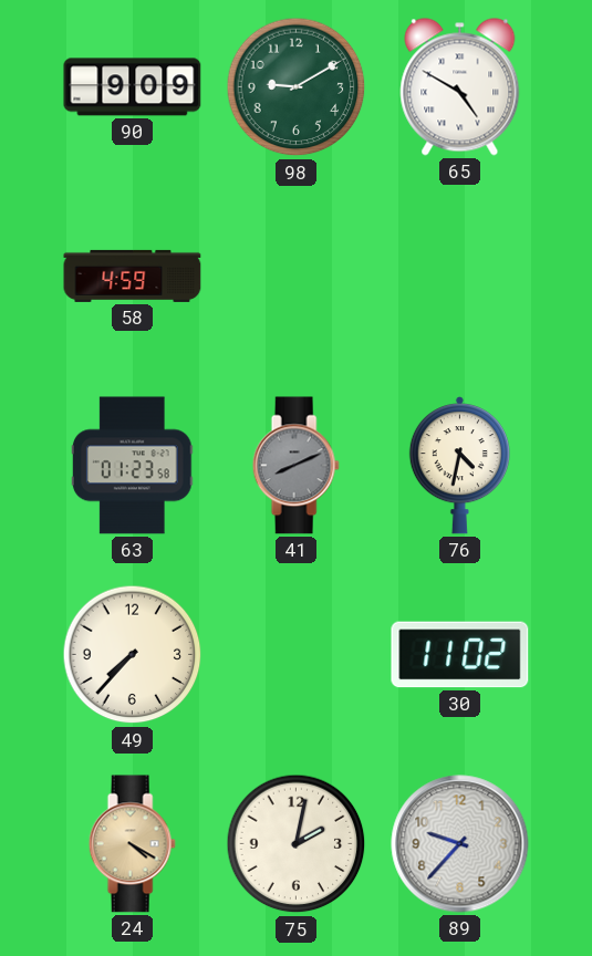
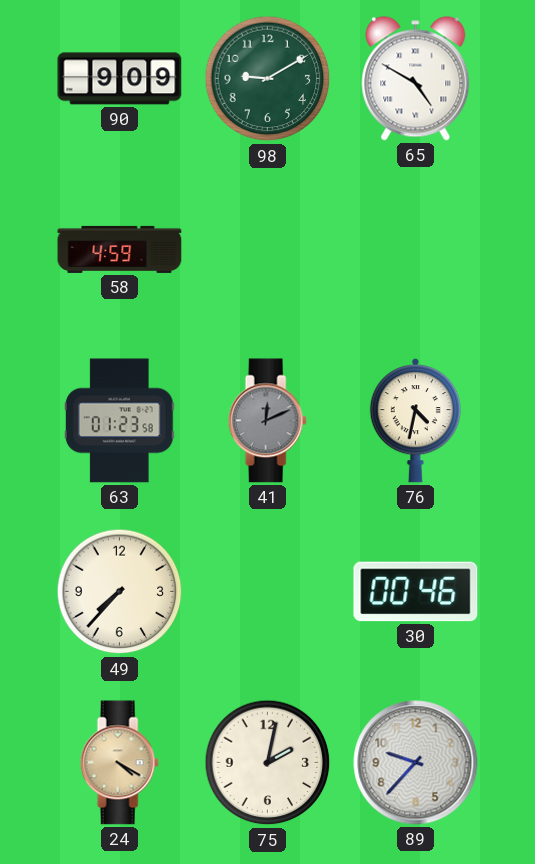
41: 8:11 -> 12:11
30: 11:02 -> 00:46
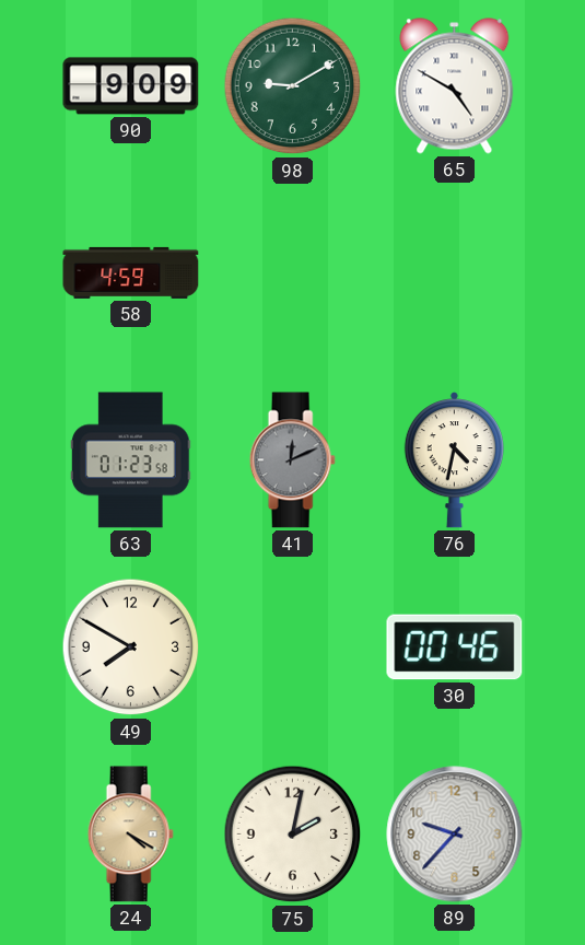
49: 7:37 -> 7:50
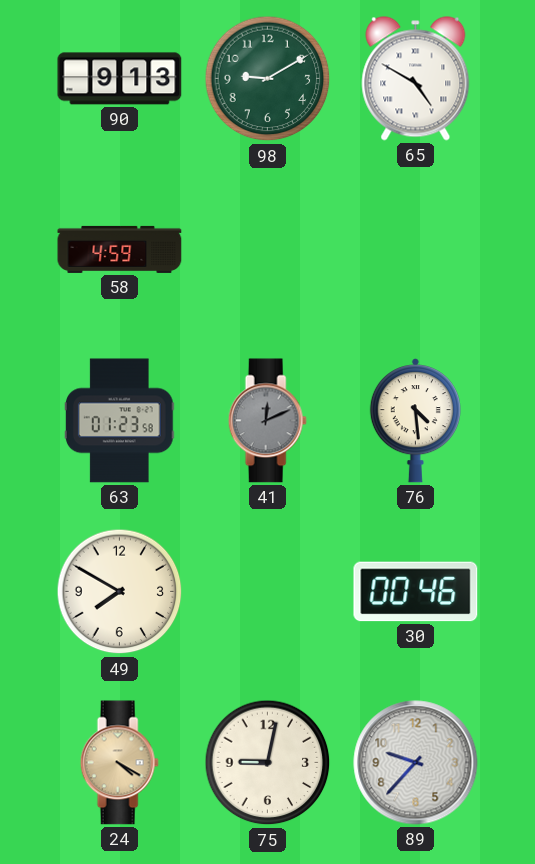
90: 9:09 -> 9:13
76: 4:32 -> 4:29
75: 2:02 -> 9:02
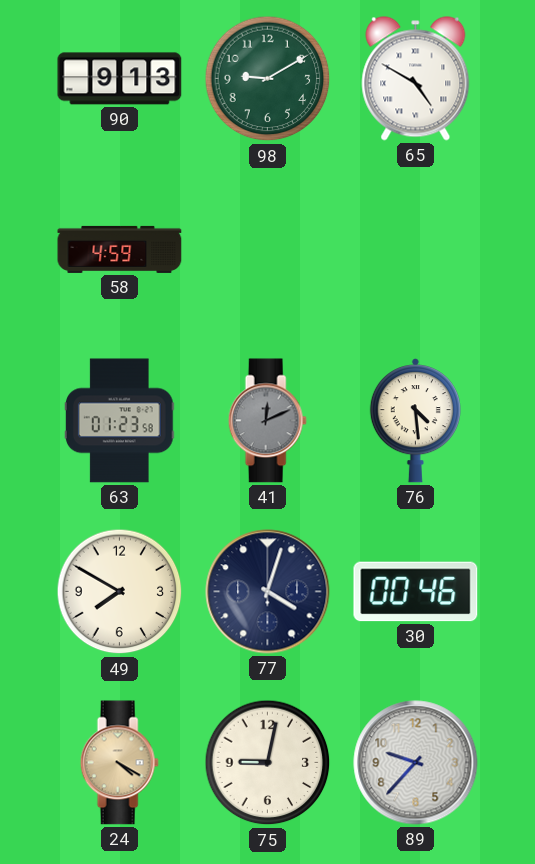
77: none -> 4:03
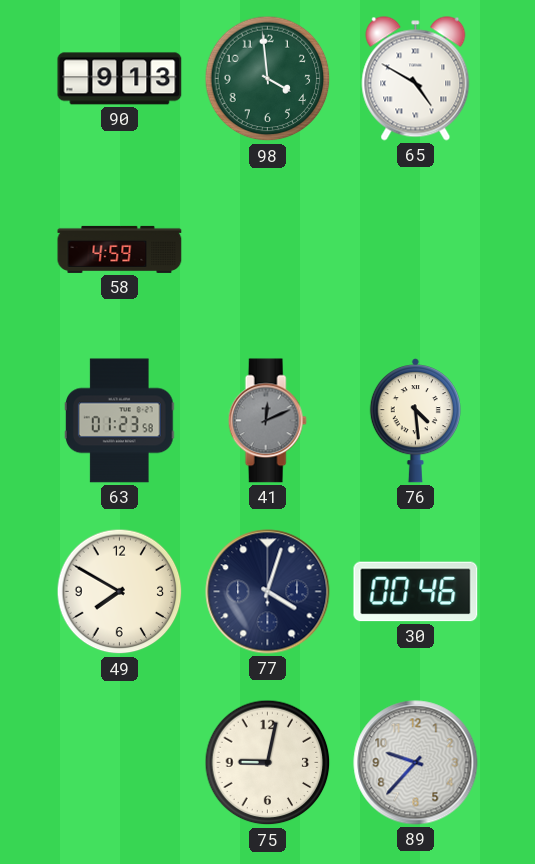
98: 9:10 -> 3:59
24: 4:20 -> none
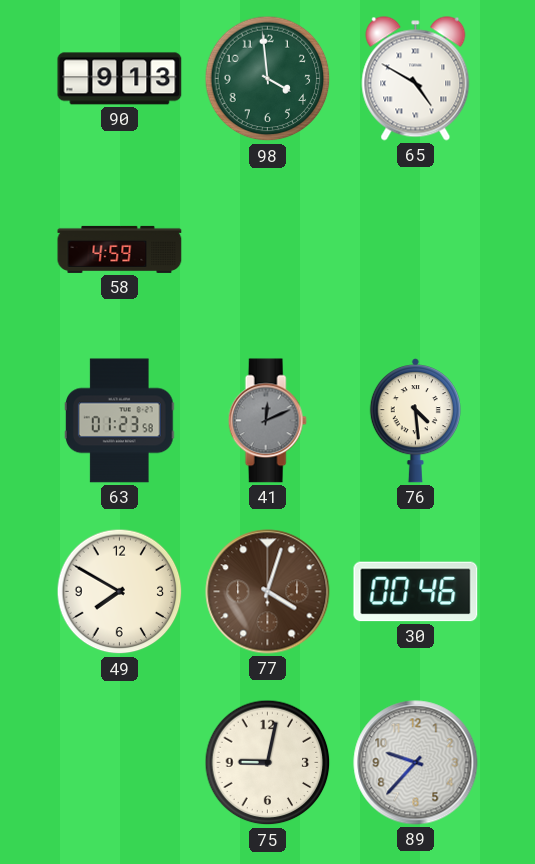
77 dial: navy -> brown
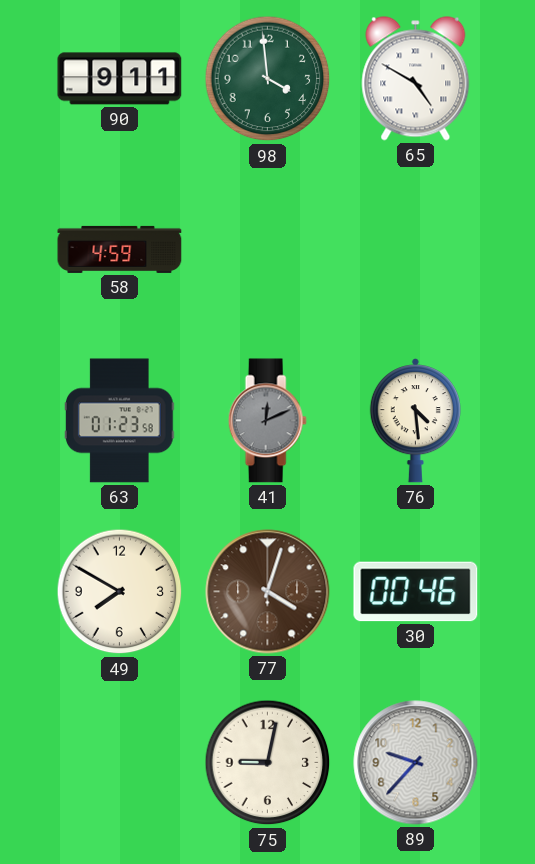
90: 9:13 -> 9:11
